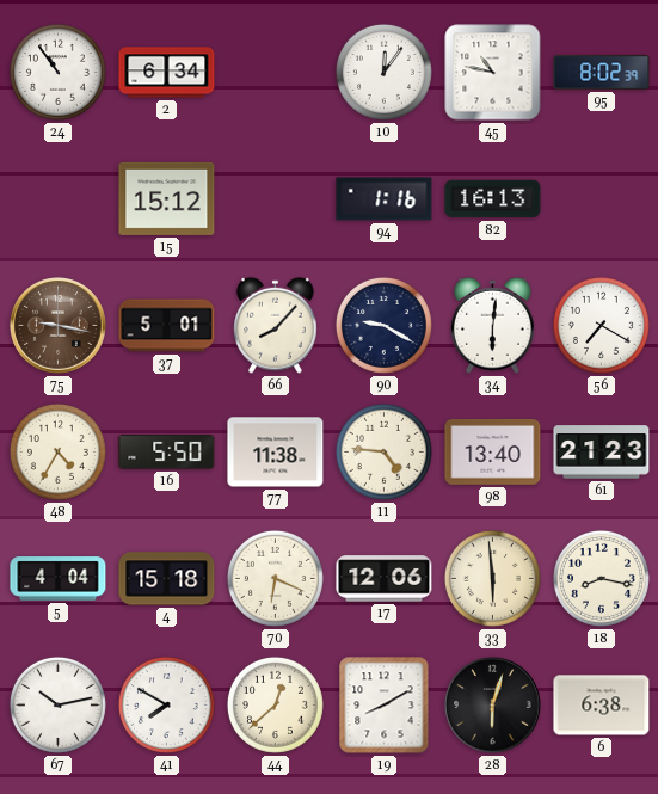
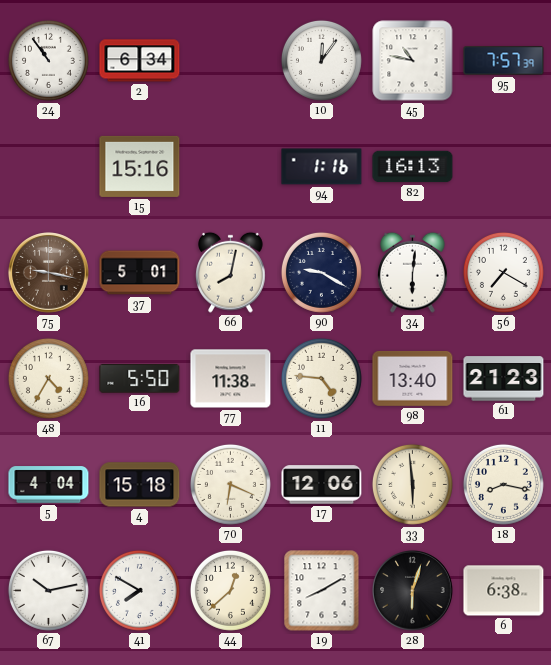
95: 8:02 -> 7:57
15: 15:12 -> 15:16
66: 8:07 -> 8:02
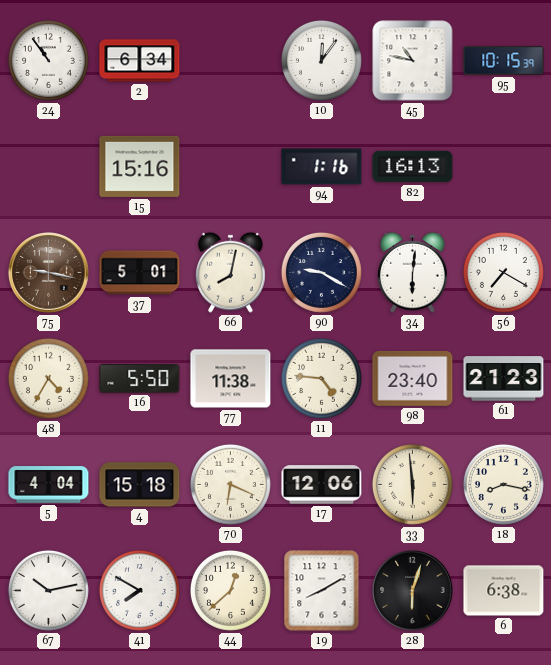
95: 7:57 -> 10:15
98: 13:40 -> 23:40
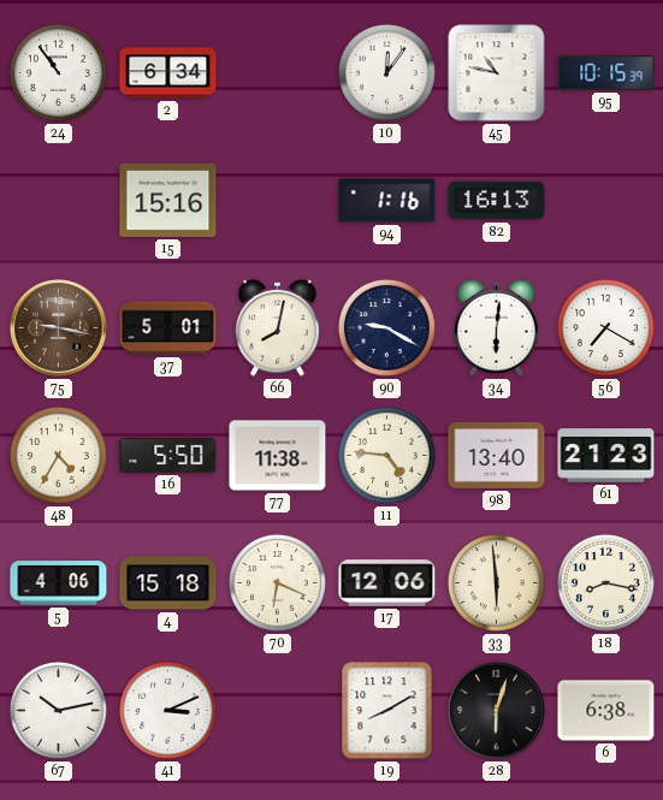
98: 23:40 -> 13:40
5: 4:04 -> 4:06
41: 7:50 -> 3:11
44: 12:38 -> none
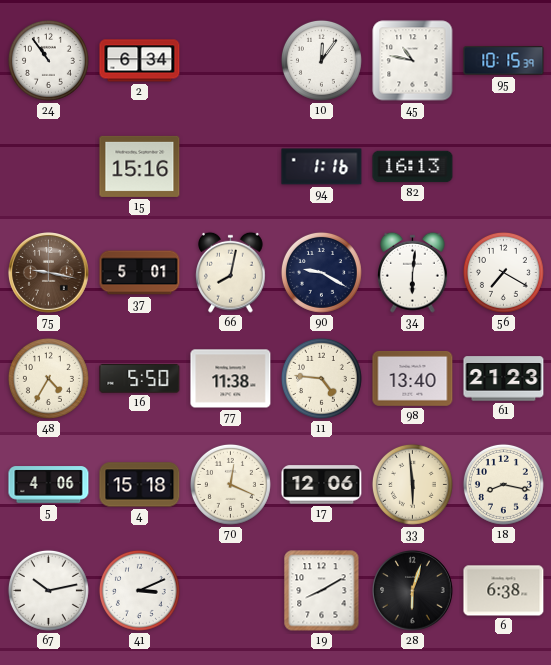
70: 6:19 -> 12:19
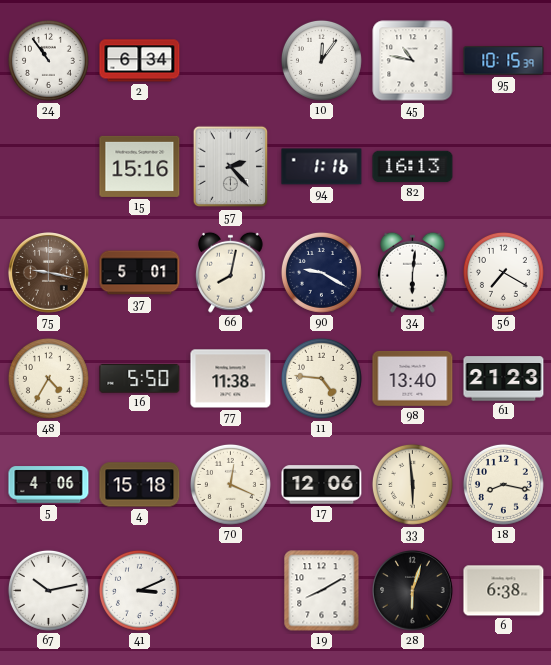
57: none -> 2:23
